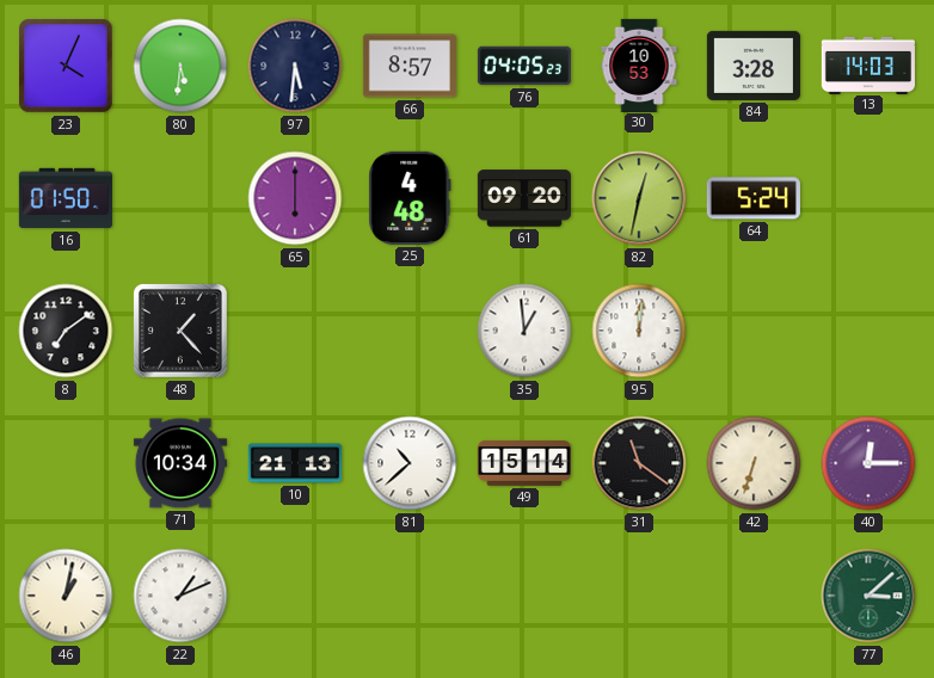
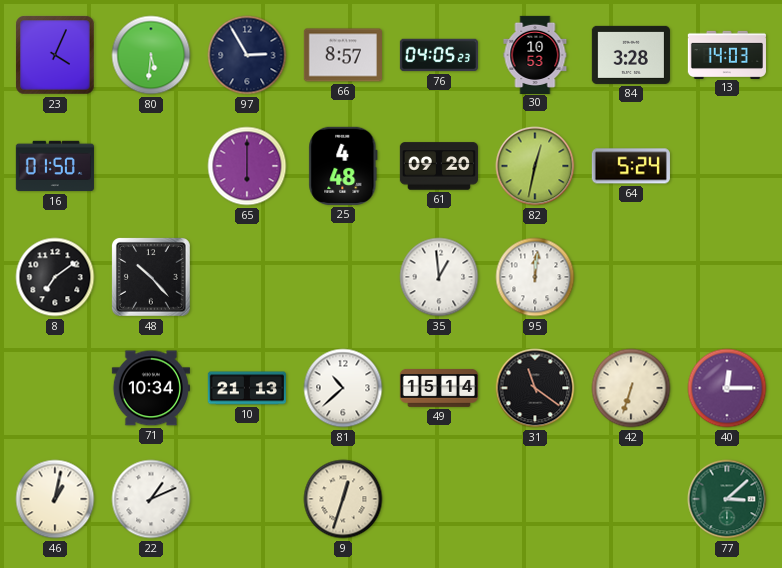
97: 5:31 -> 2:55
48: 1:23 -> 10:23
9: none -> 12:33
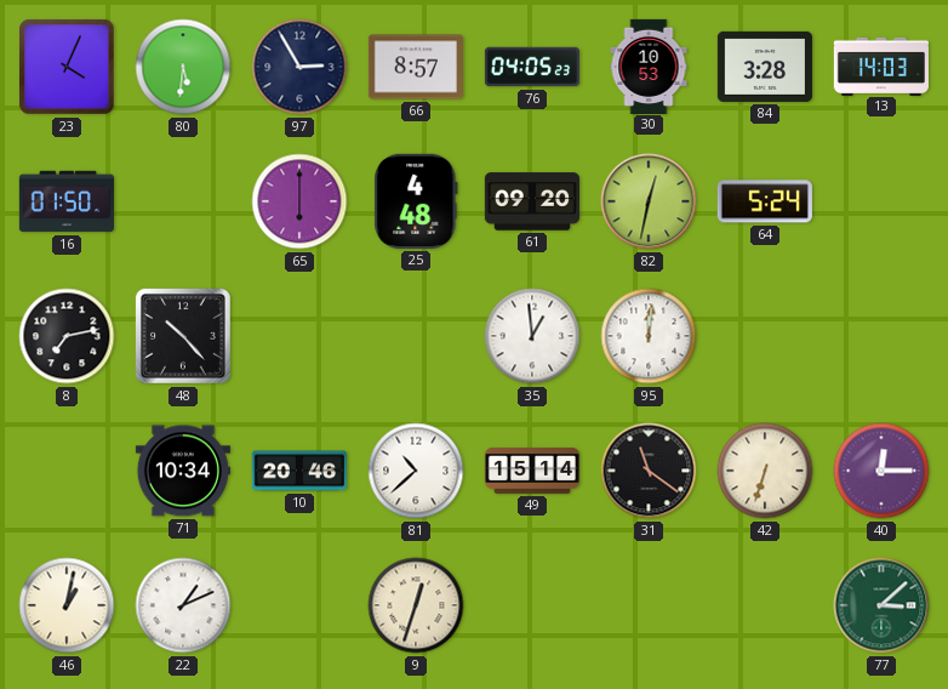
8: 7:09 -> 7:13
10: 21:13 -> 20:46
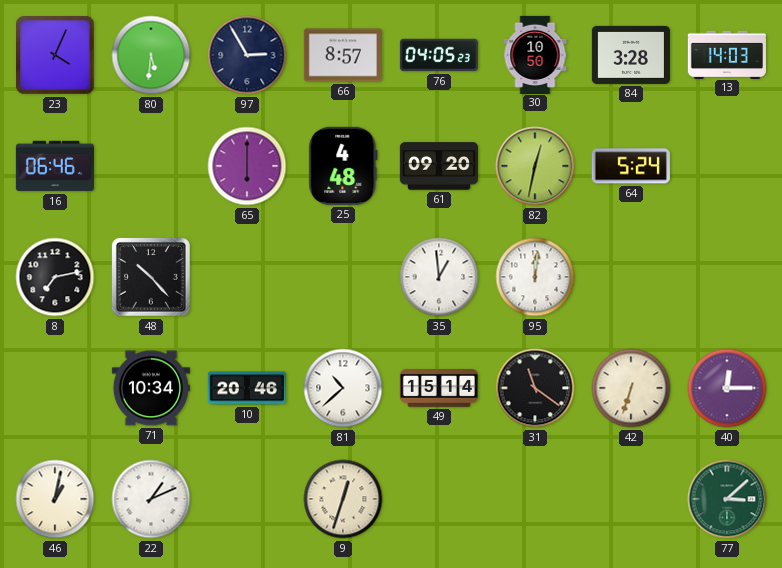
30: 10:53 -> 10:50
16: 01:50 -> 06:46
